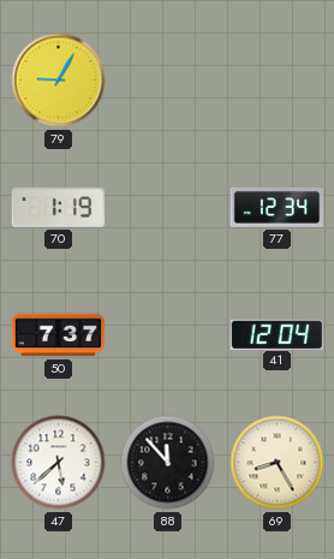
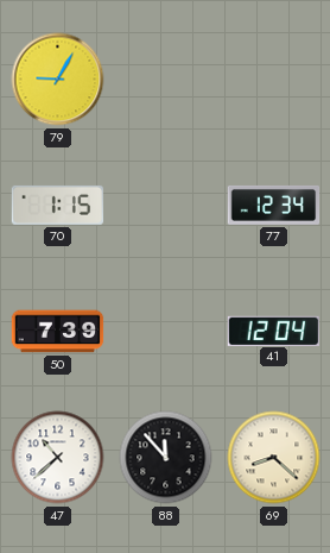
70: 1:19 -> 1:15
50: 7:37 -> 7:39
47: 5:38 -> 10:38
69: 8:25 -> 8:22
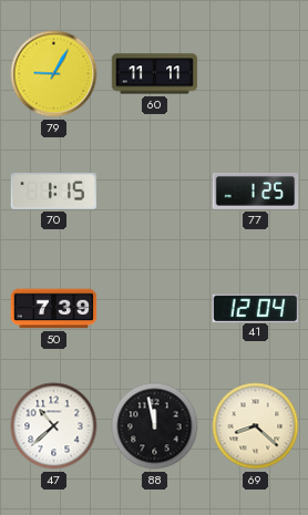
60: none -> 11:11
77: 12:34 -> 1:25
88: 11:53 -> 11:58
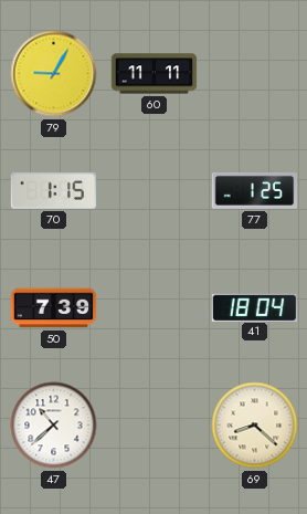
41: 12:04 -> 18:04
88: 11:58 -> none
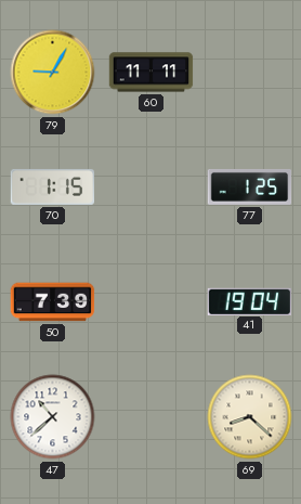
41: 18:04 -> 19:04
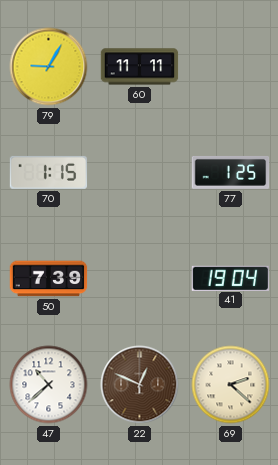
22: none -> 12:49
69: 8:22 -> 2:22
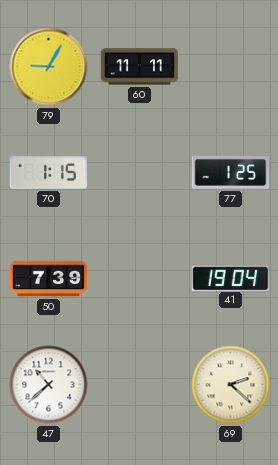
22: 12:49 -> none
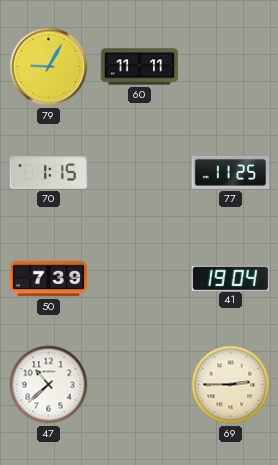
77: 1:25 -> 11:25
69: 2:22 -> 2:45
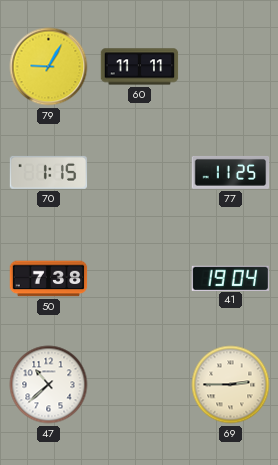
50: 7:39 -> 7:38
